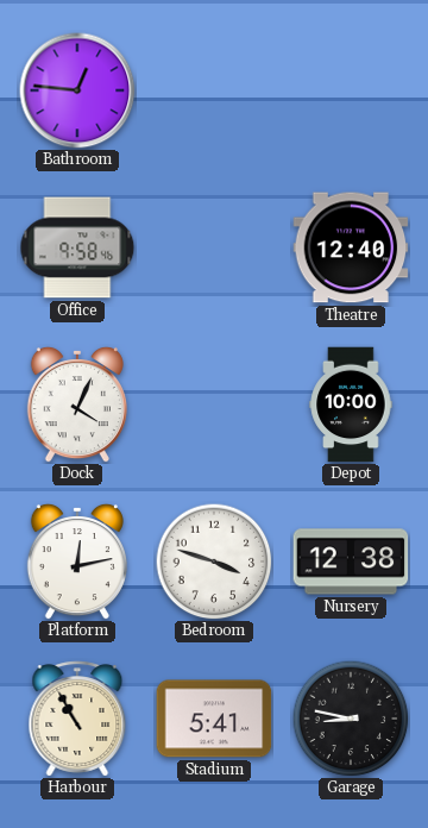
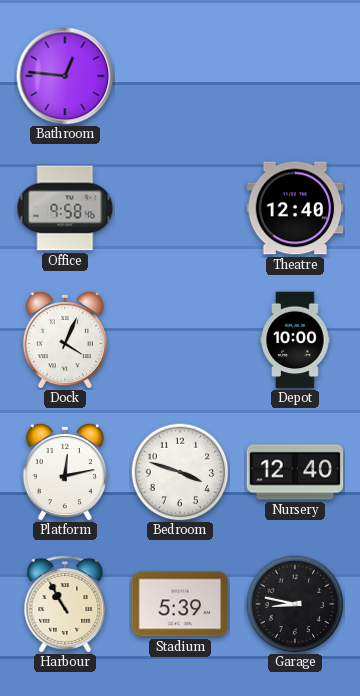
Nursery: 12:38 -> 12:40
Stadium: 5:41 -> 5:39
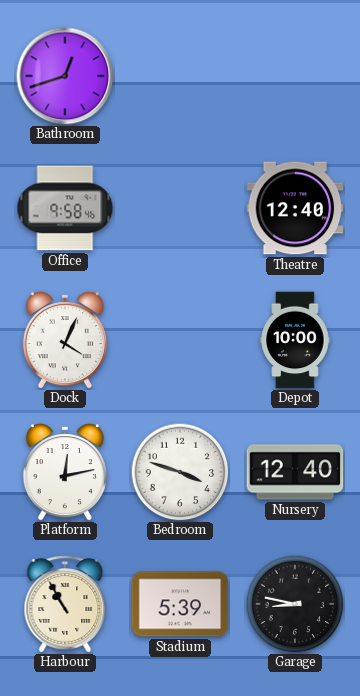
Bathroom: 12:46 -> 12:42
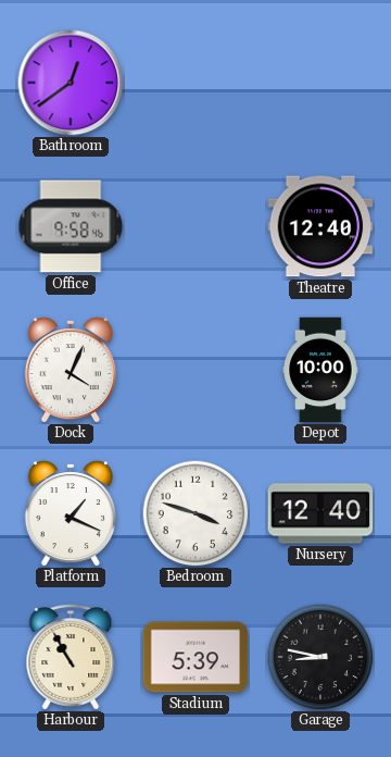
Bathroom: 12:42 -> 12:39
Platform: 12:13 -> 1:19
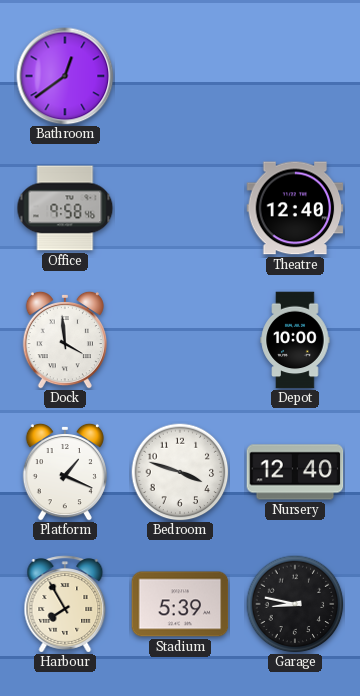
Dock: 4:04 -> 3:59
Harbour: 10:55 -> 7:55
